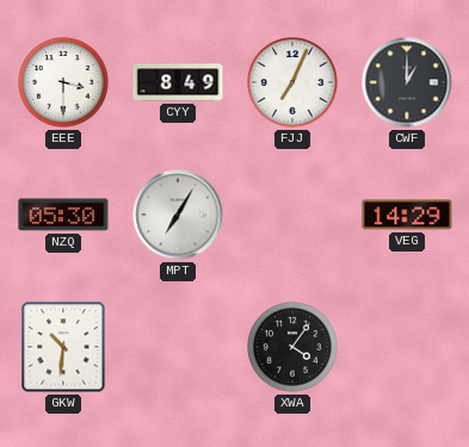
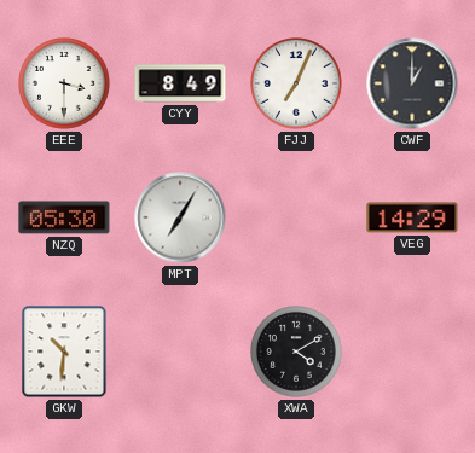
XWA: 4:06 -> 4:10
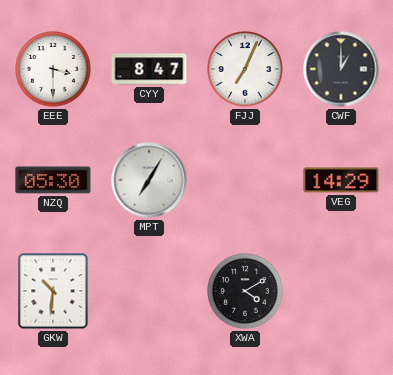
CYY: 8:49 -> 8:47
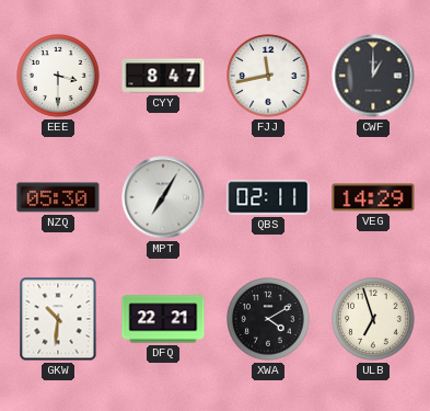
FJJ: 7:04 -> 11:43
QBS: none -> 02:11
DFQ: none -> 22:21
ULB: none -> 6:57
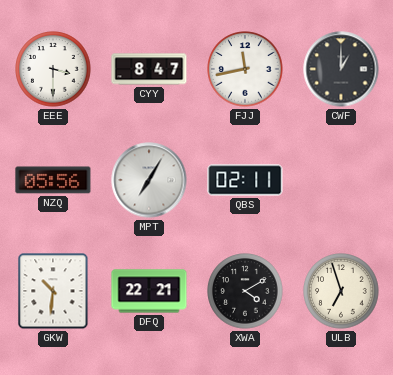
NZQ: 05:30 -> 05:56
VEG: 14:29 -> none
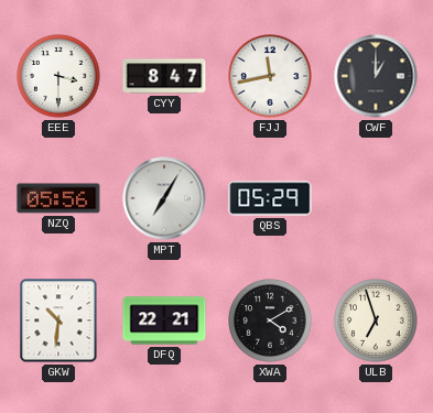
QBS: 02:11 -> 05:29
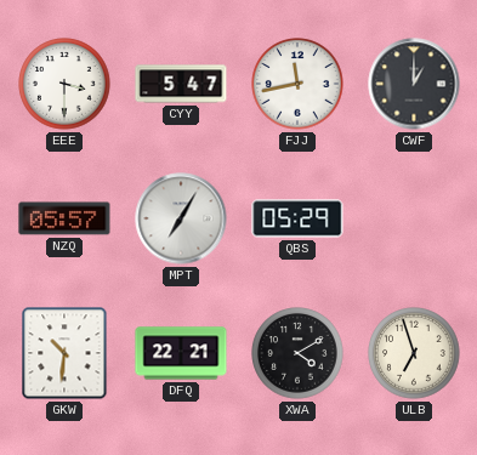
CYY: 8:47 -> 5:47
NZQ: 05:56 -> 05:57
